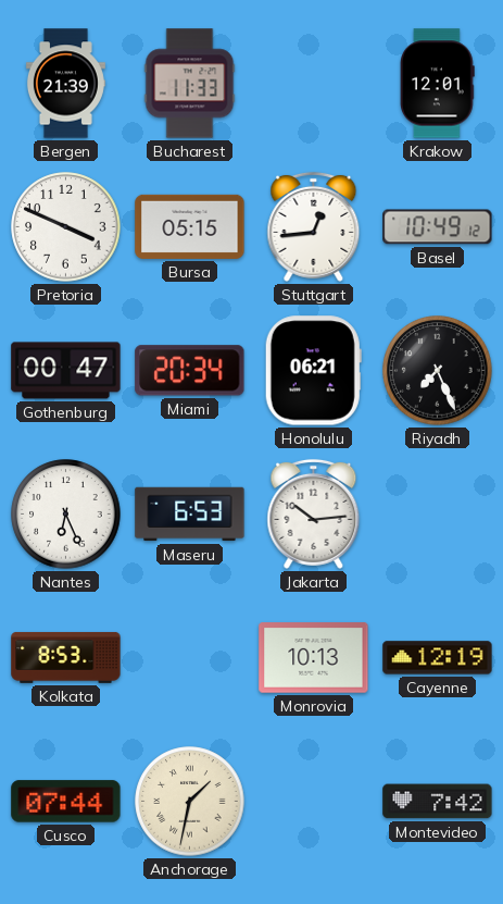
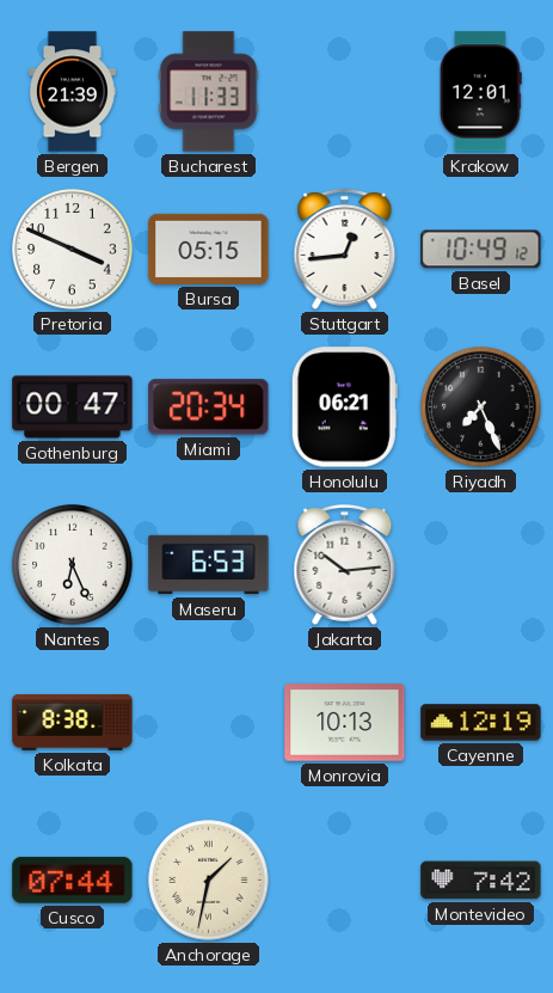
Kolkata: 8:53 -> 8:38
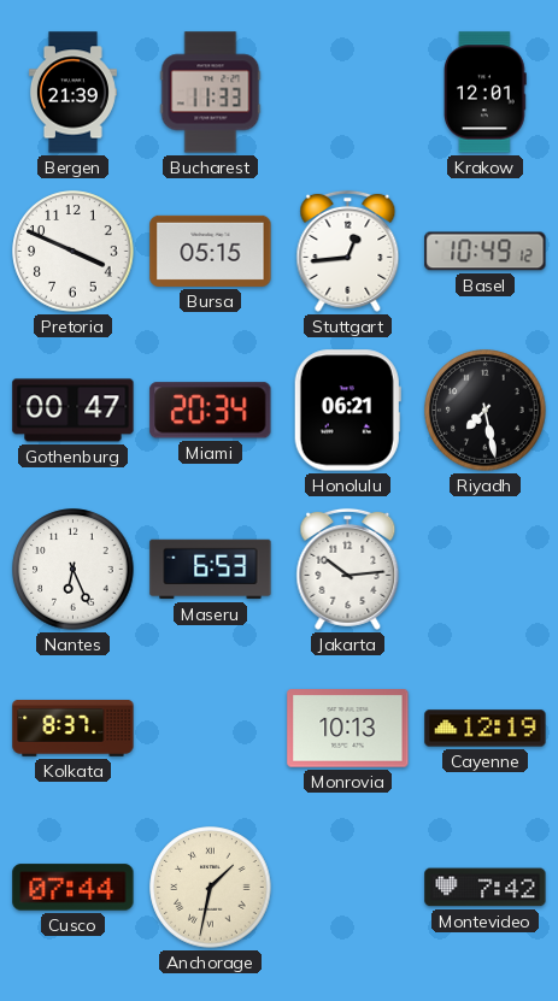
Riyadh: 7:26 -> 7:28
Kolkata: 8:38 -> 8:37
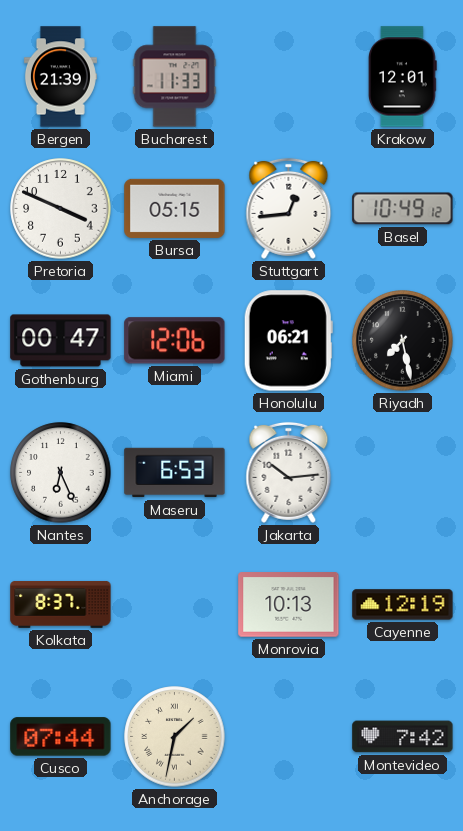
Miami: 20:34 -> 12:06
